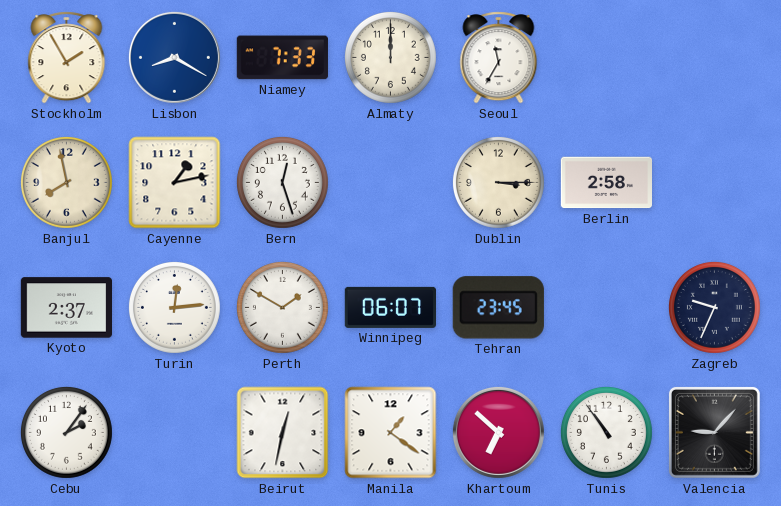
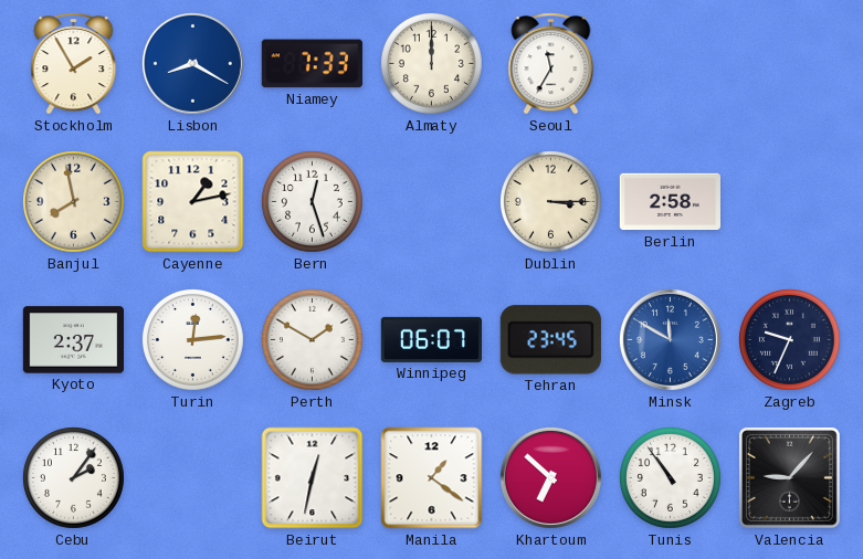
Minsk: none -> 11:50
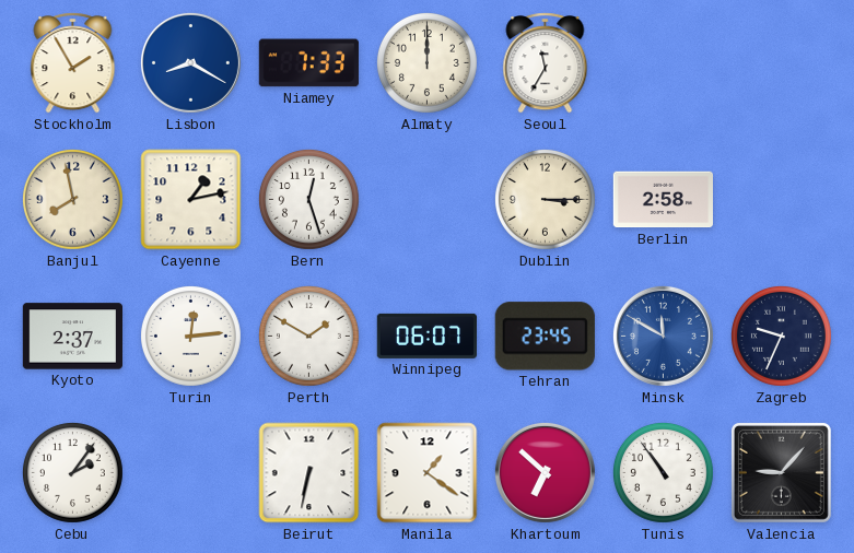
Beirut: 12:32 -> 6:32
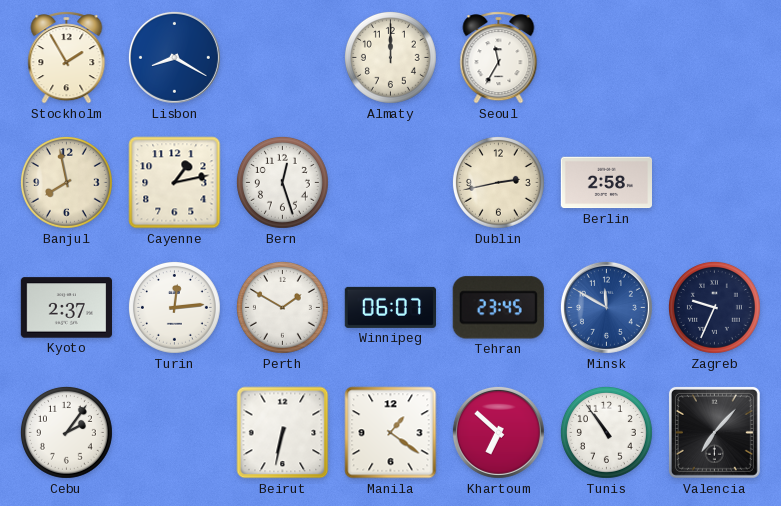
Niamey: 7:33 -> none
Dublin: 3:15 -> 2:43
Valencia: 9:07 -> 7:07
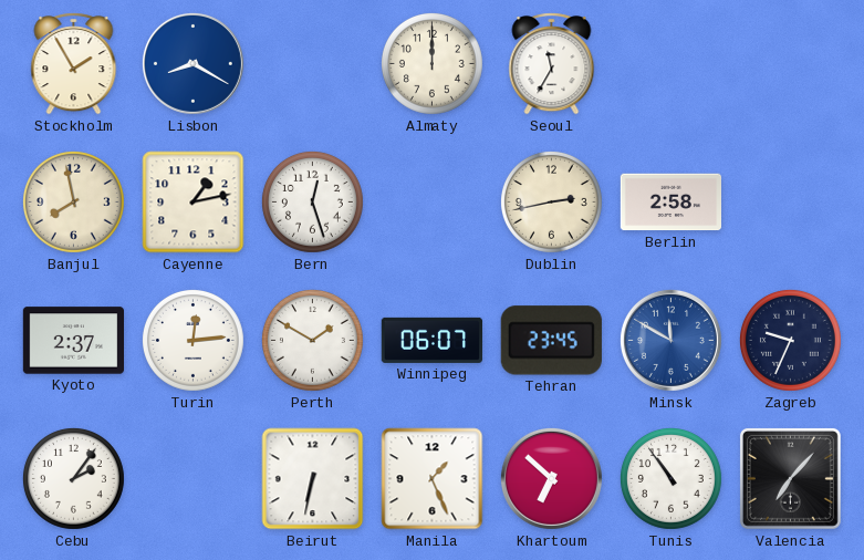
Manila: 1:21 -> 1:26
